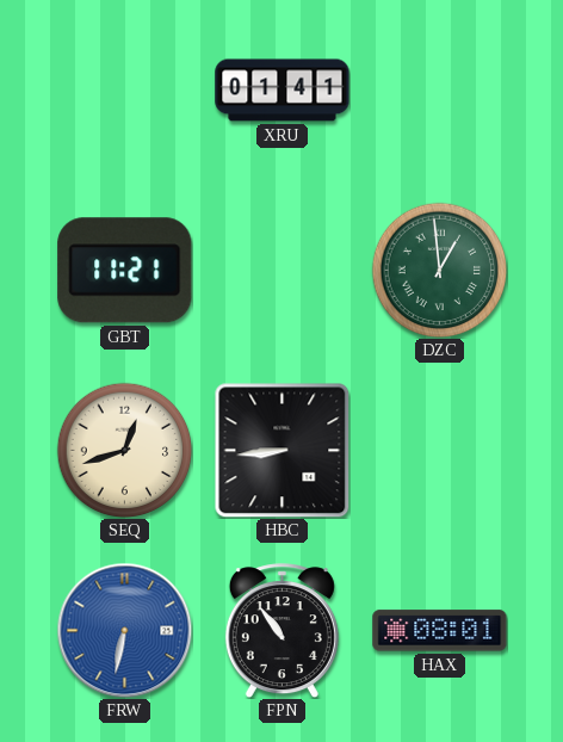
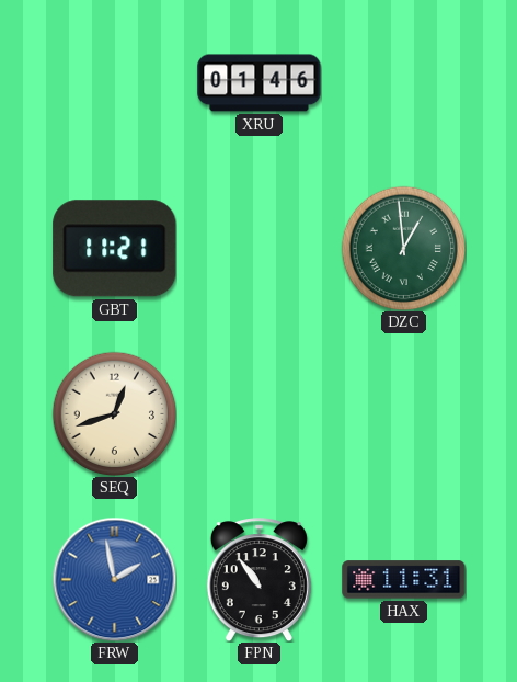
XRU: 01:41 -> 01:46
HBC: 8:44 -> none
FRW: 6:32 -> 1:58
HAX: 08:01 -> 11:31
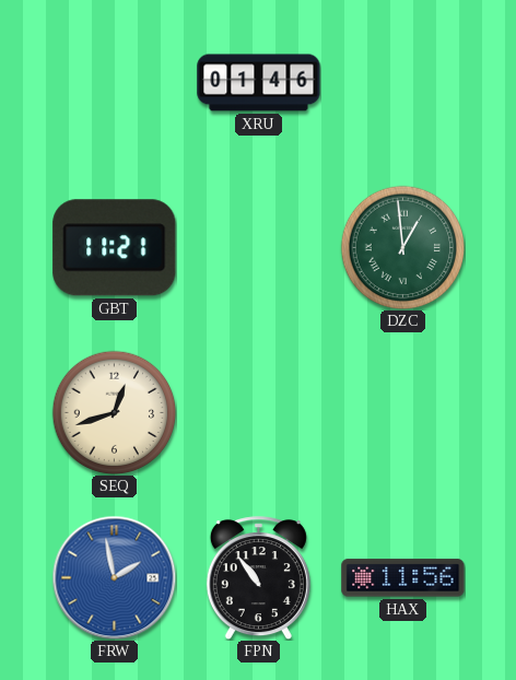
HAX: 11:31 -> 11:56
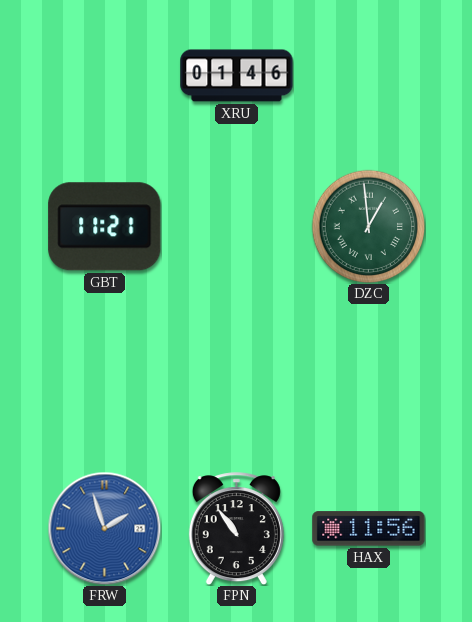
SEQ: 12:42 -> none
FRW: 1:58 -> 1:57
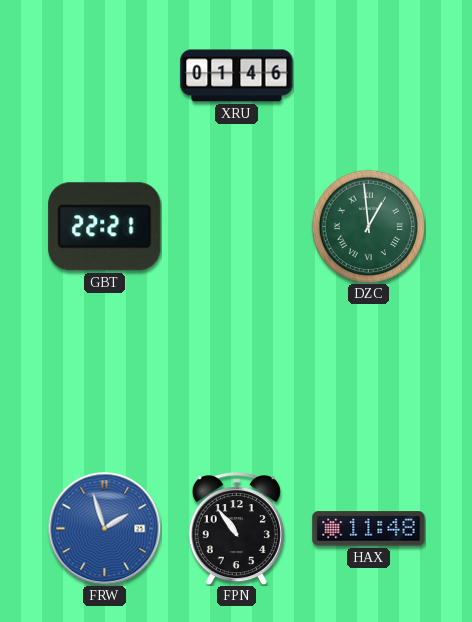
GBT: 11:21 -> 22:21
HAX: 11:56 -> 11:48
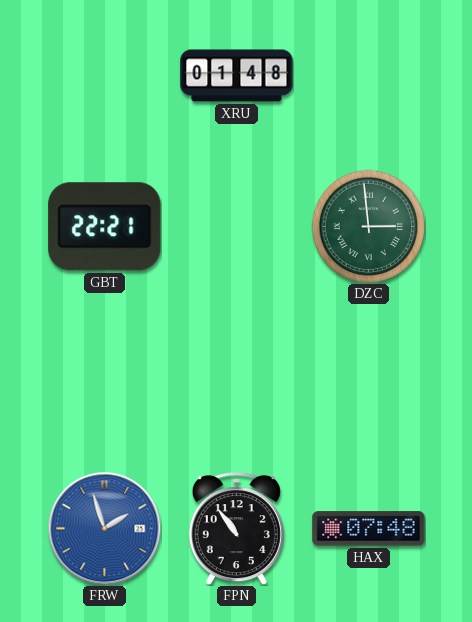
XRU: 01:46 -> 01:48
DZC: 12:59 -> 2:59
HAX: 11:48 -> 07:48
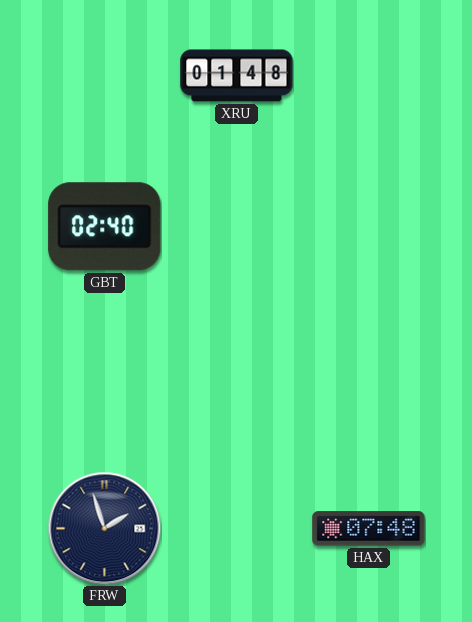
GBT: 22:21 -> 02:40
DZC: 2:59 -> none
FRW dial: blue -> navy
FPN: 10:54 -> none
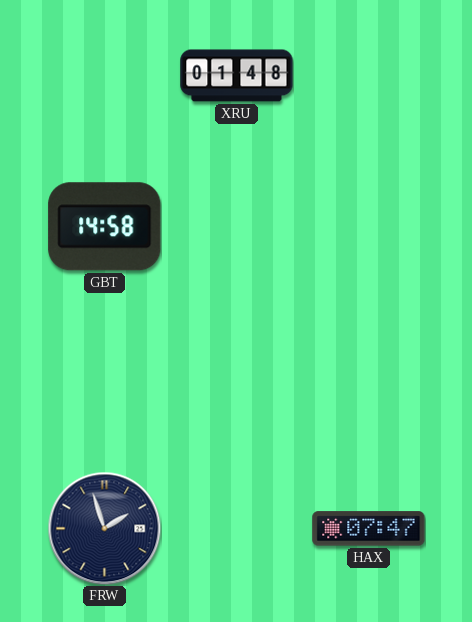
GBT: 02:40 -> 14:58
HAX: 07:48 -> 07:47
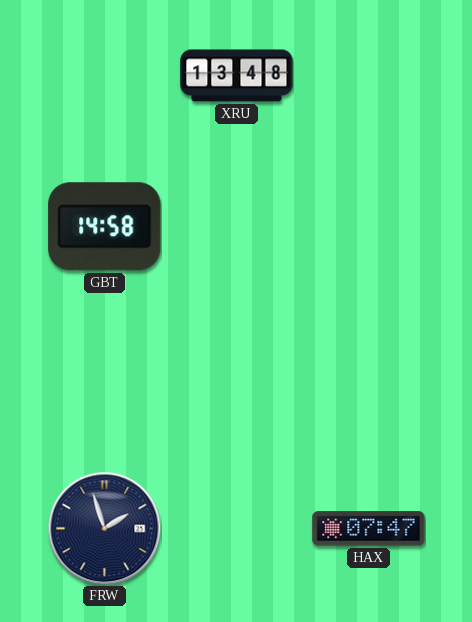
XRU: 01:48 -> 13:48
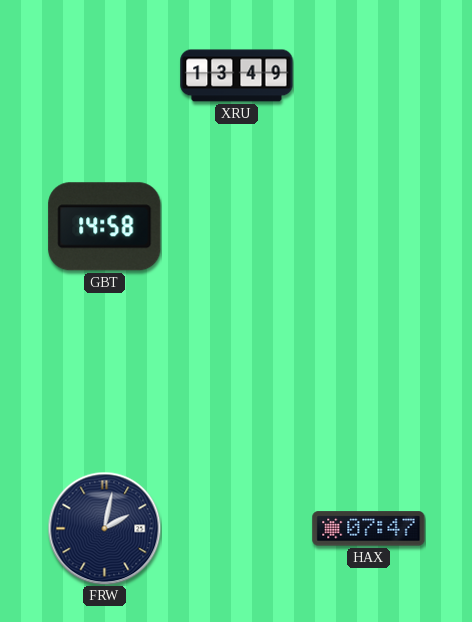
XRU: 13:48 -> 13:49
FRW: 1:57 -> 2:02
